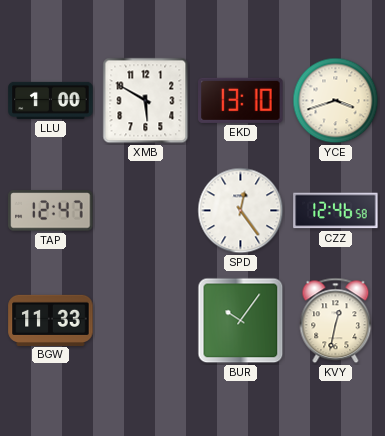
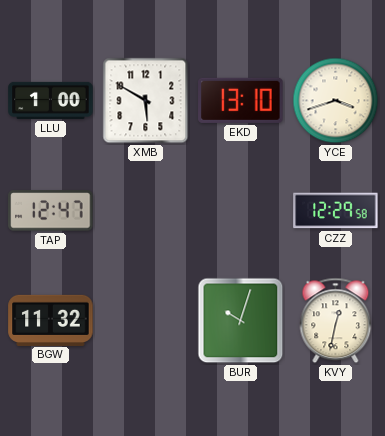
SPD: 12:24 -> none
CZZ: 12:46 -> 12:29
BGW: 11:33 -> 11:32
BUR: 10:06 -> 10:03
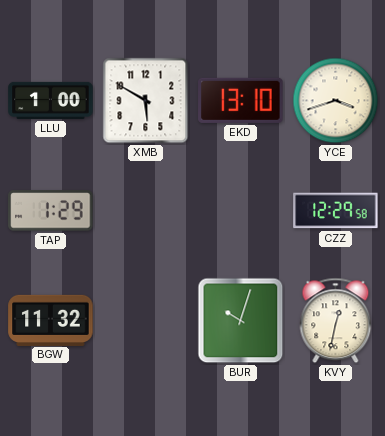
TAP: 12:47 -> 1:29
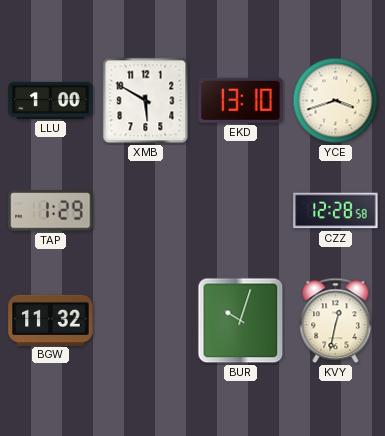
CZZ: 12:29 -> 12:28
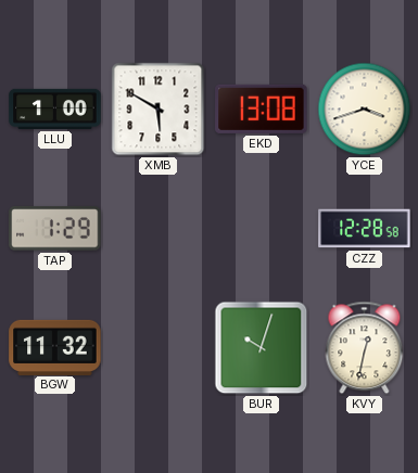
EKD: 13:10 -> 13:08
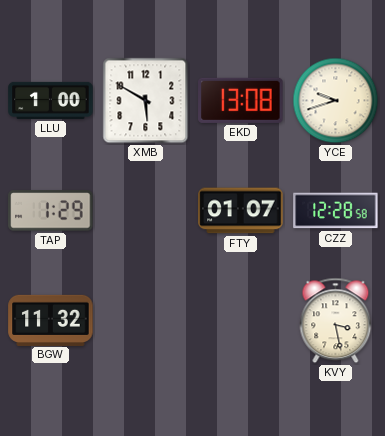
YCE: 3:42 -> 9:42
FTY: none -> 01:07
BUR: 10:03 -> none
KVY: 12:32 -> 3:28
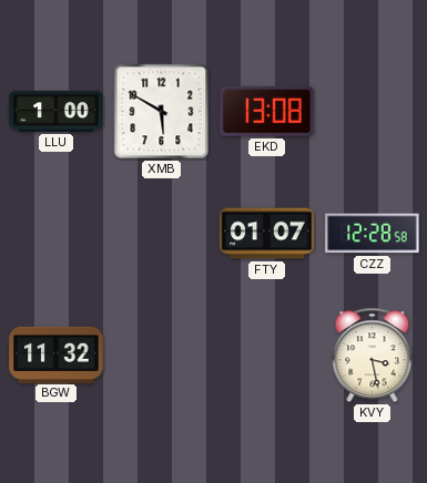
YCE: 9:42 -> none
TAP: 1:29 -> none
